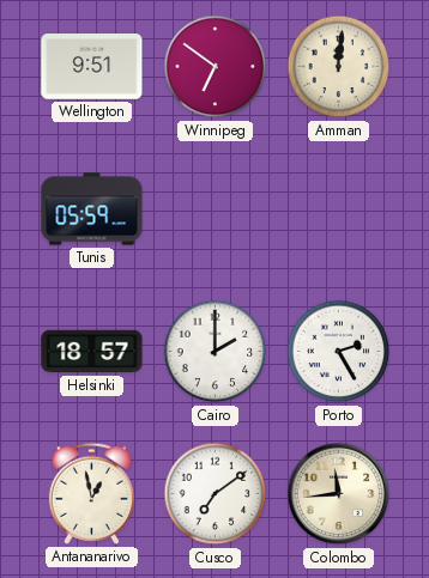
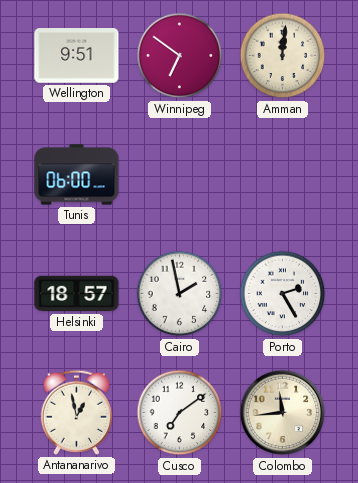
Tunis: 05:59 -> 06:00
Cairo: 2:00 -> 1:58
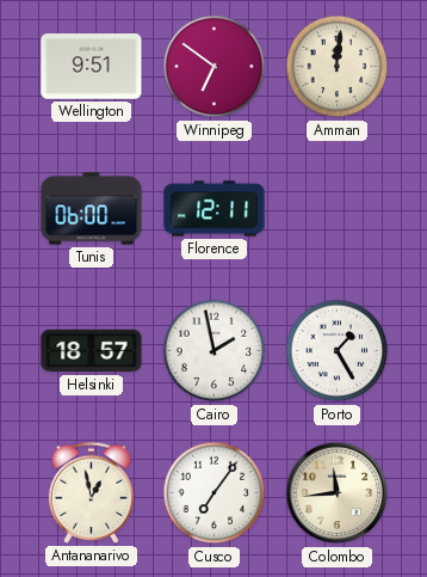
Florence: none -> 12:11
Porto: 2:25 -> 1:25
Cusco: 7:09 -> 7:06
